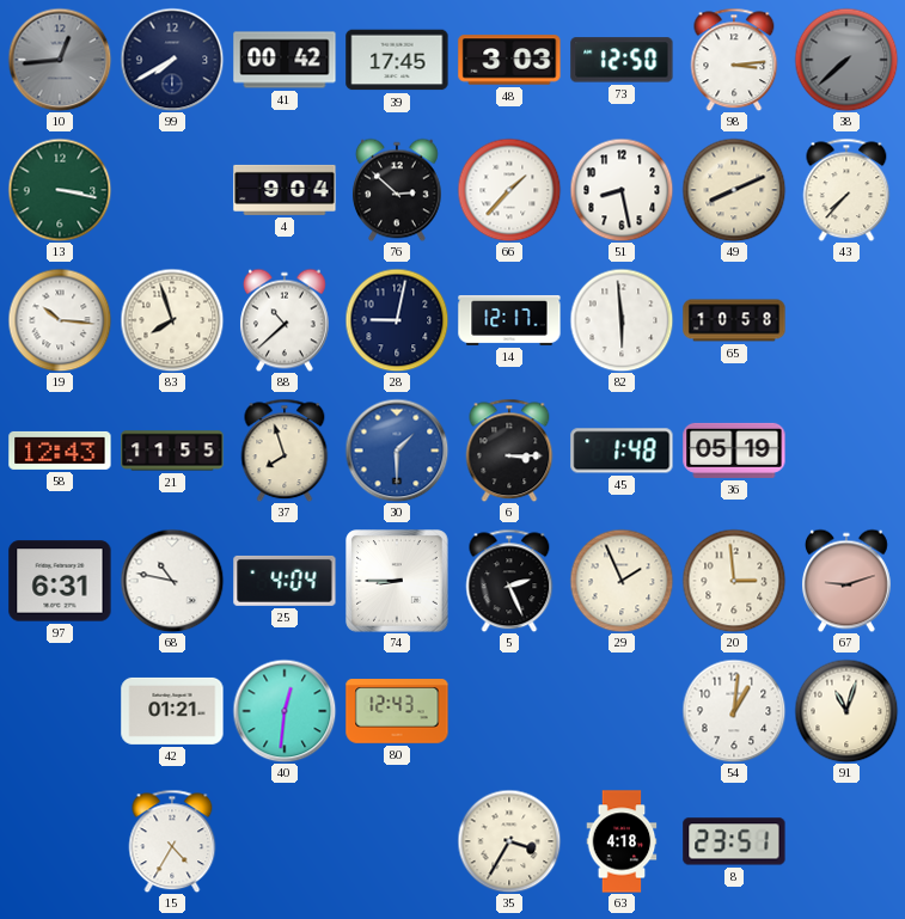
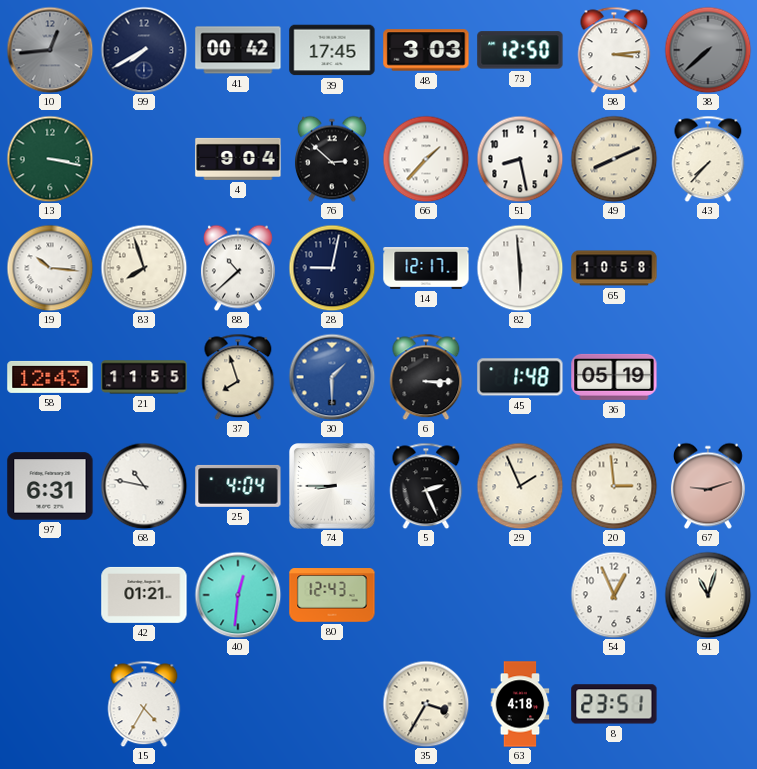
54: 1:01 -> 12:56
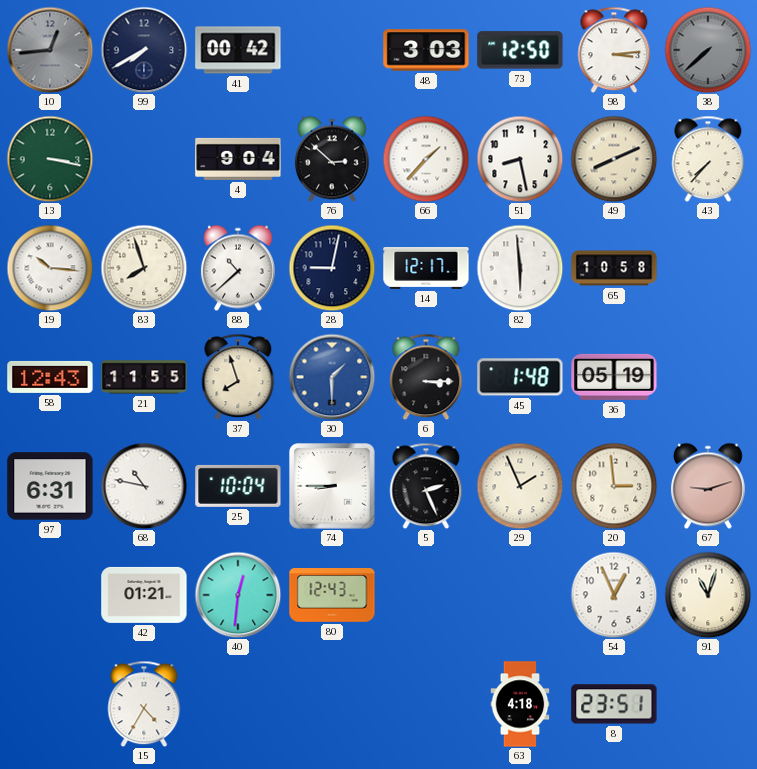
39: 17:45 -> none
25: 4:04 -> 10:04
35: 3:35 -> none
